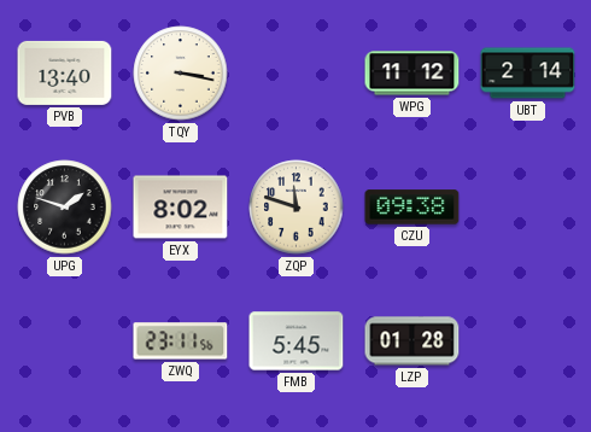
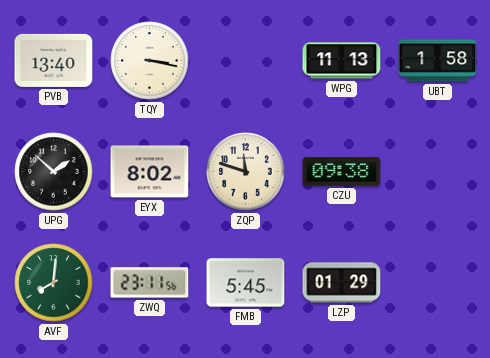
WPG: 11:12 -> 11:13
UBT: 2:14 -> 1:58
UPG: 1:48 -> 1:52
AVF: none -> 8:01
LZP: 01:28 -> 01:29
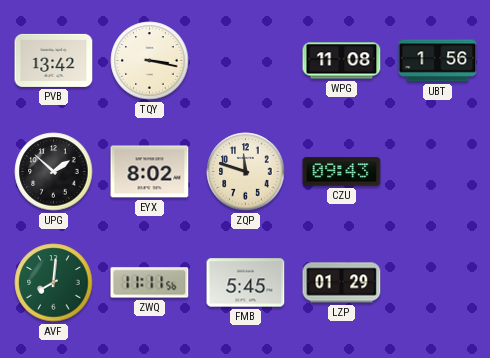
PVB: 13:40 -> 13:42
WPG: 11:13 -> 11:08
UBT: 1:58 -> 1:56
CZU: 09:38 -> 09:43
ZWQ: 23:11 -> 11:11
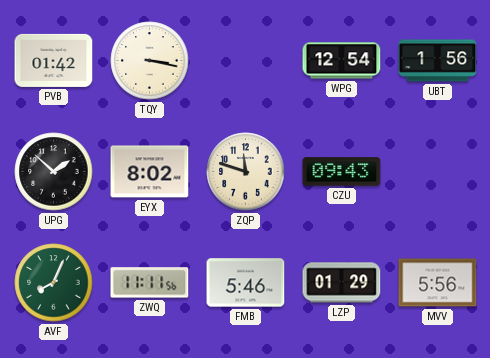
PVB: 13:42 -> 01:42
WPG: 11:08 -> 12:54
AVF: 8:01 -> 8:04
FMB: 5:45 -> 5:46
MVV: none -> 5:56
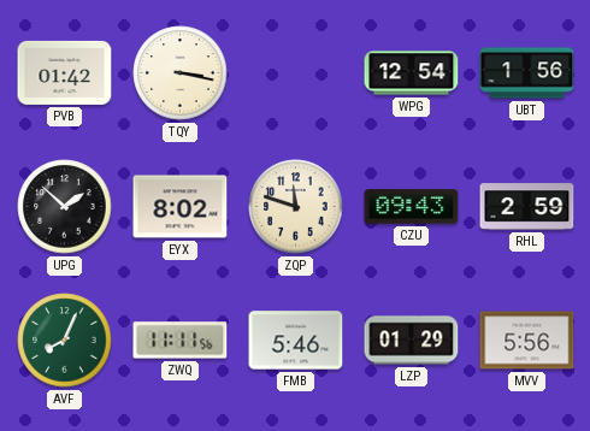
RHL: none -> 2:59
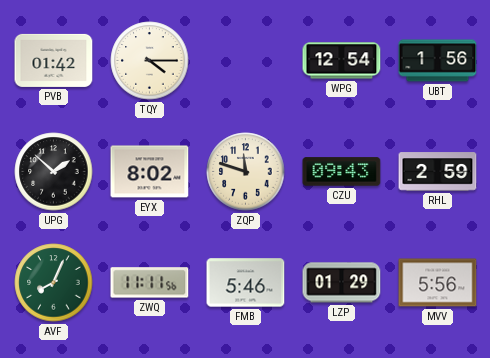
TQY: 3:17 -> 4:15
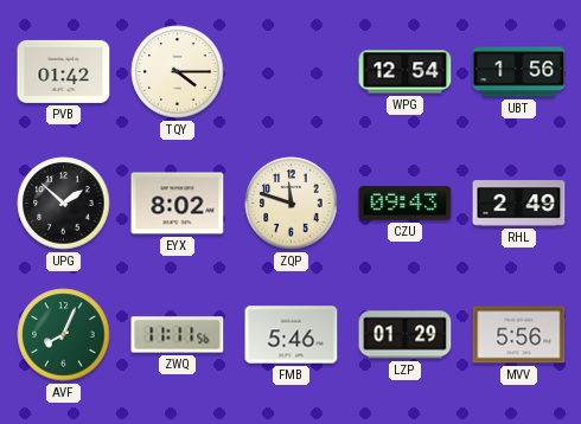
RHL: 2:59 -> 2:49
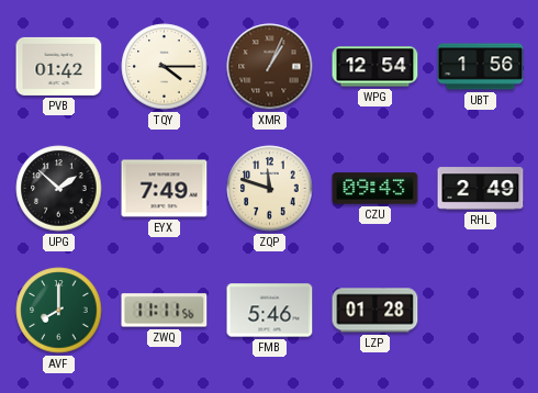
XMR: none -> 1:04
EYX: 8:02 -> 7:49
AVF: 8:04 -> 8:00
LZP: 01:29 -> 01:28
MVV: 5:56 -> none
